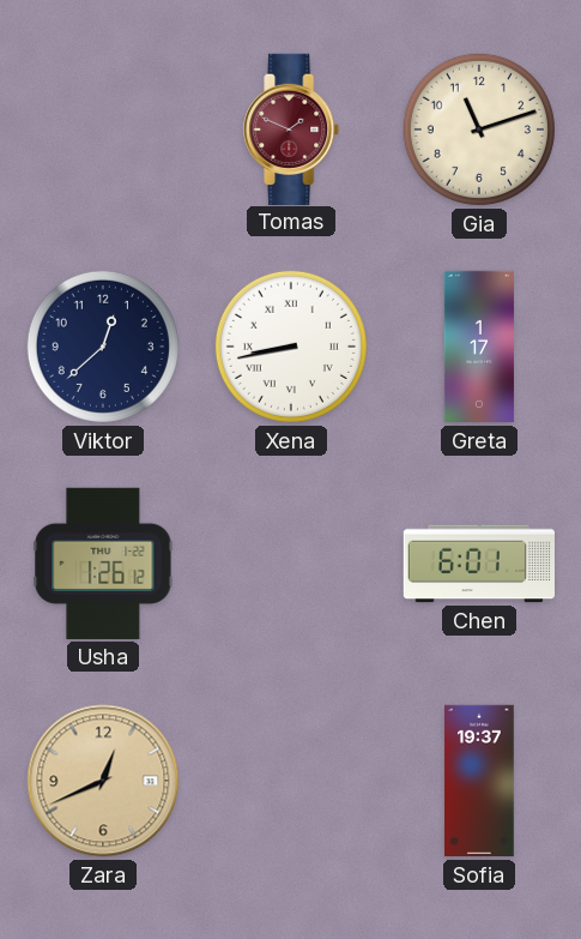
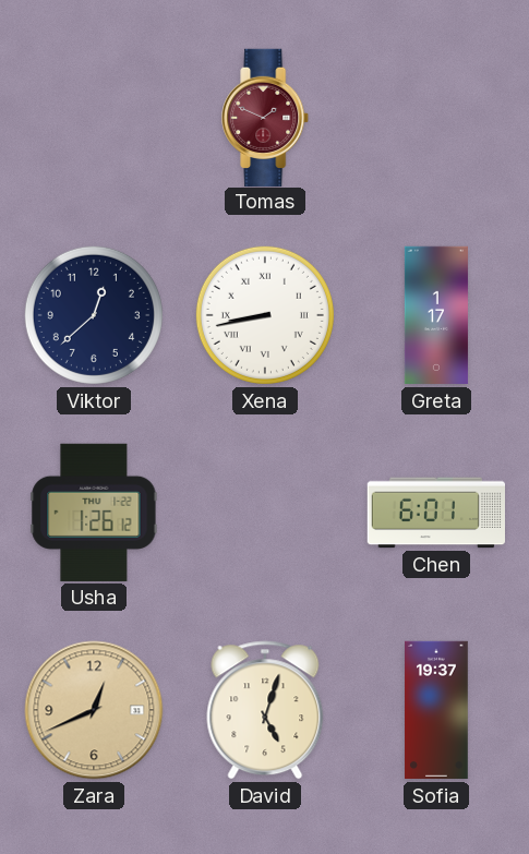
Gia: 11:12 -> none
David: none -> 5:03
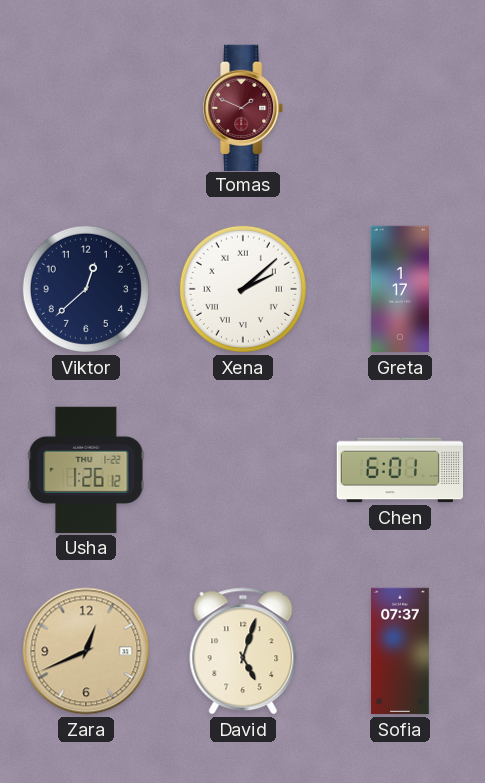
Xena: 8:43 -> 2:08
Sofia: 19:37 -> 07:37
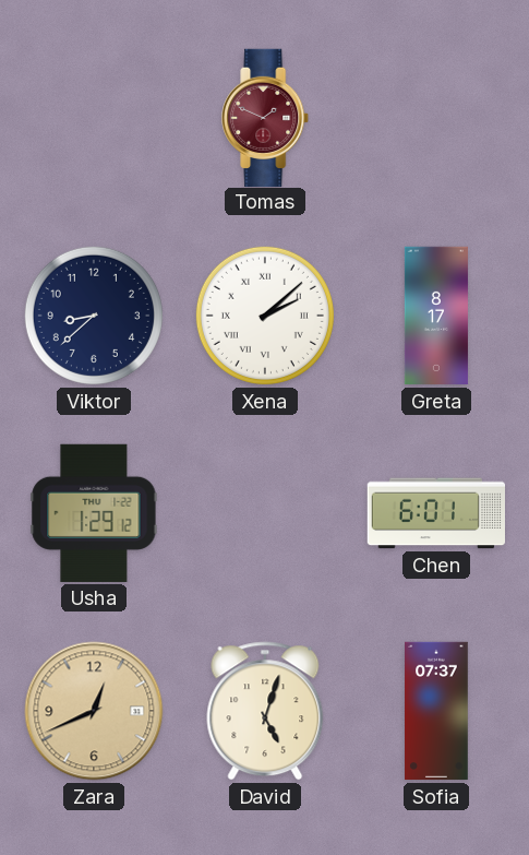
Viktor: 12:38 -> 8:38
Greta: 1:17 -> 8:17
Usha: 1:26 -> 1:29
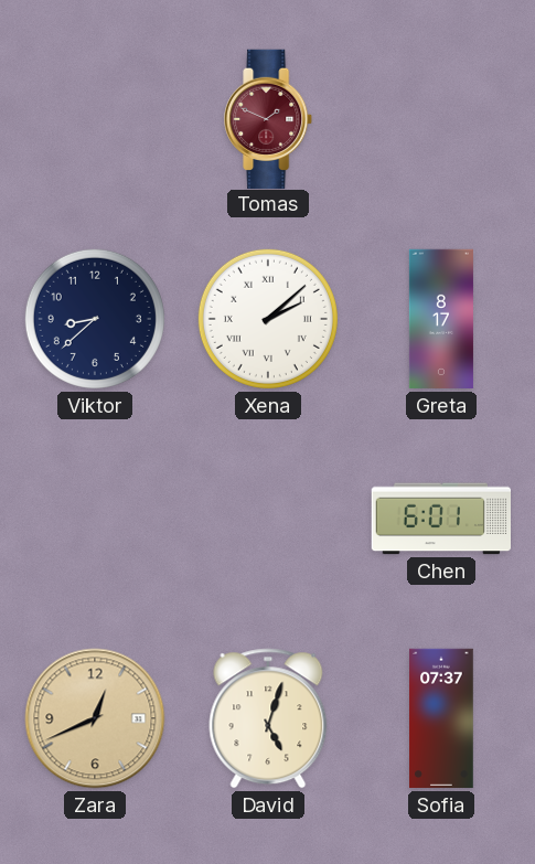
Usha: 1:29 -> none
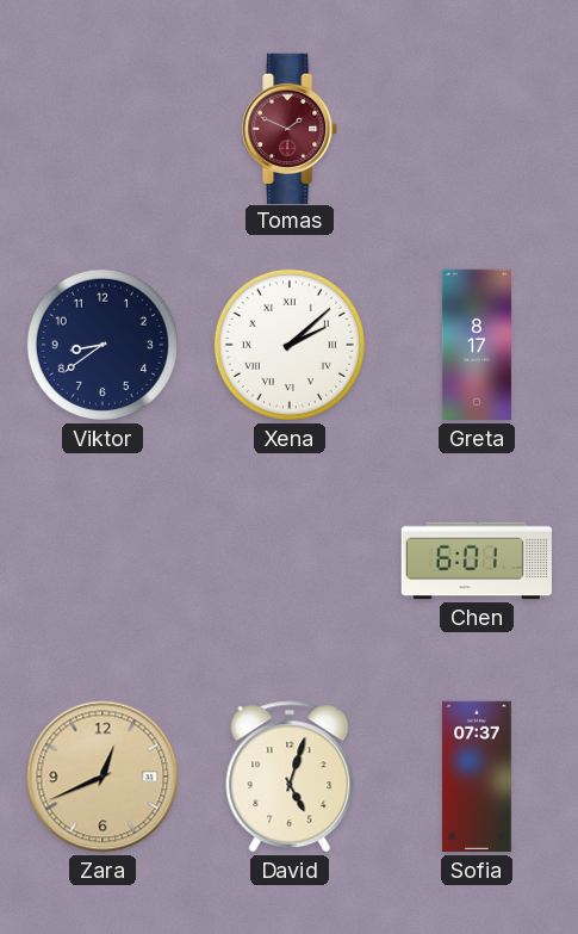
Viktor: 8:38 -> 8:39
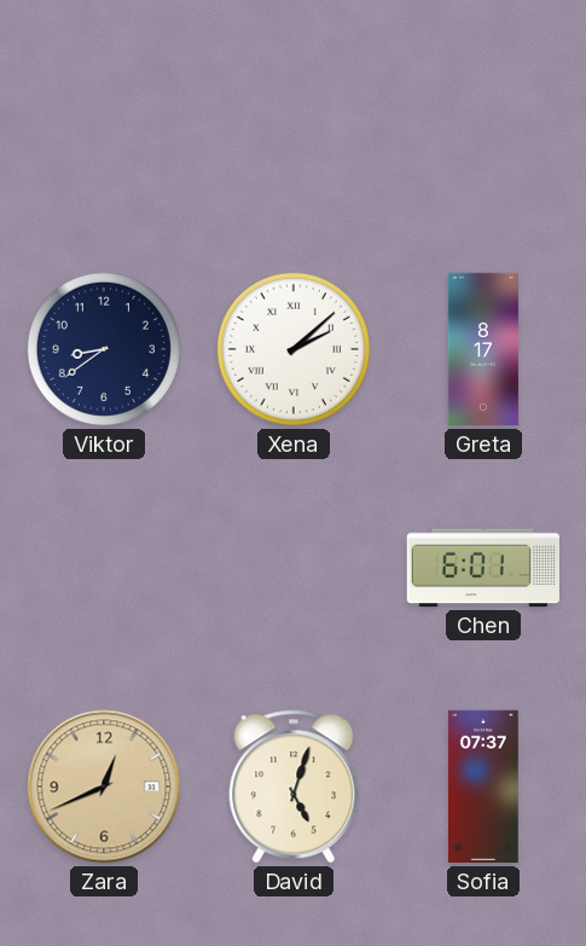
Tomas: 1:49 -> none
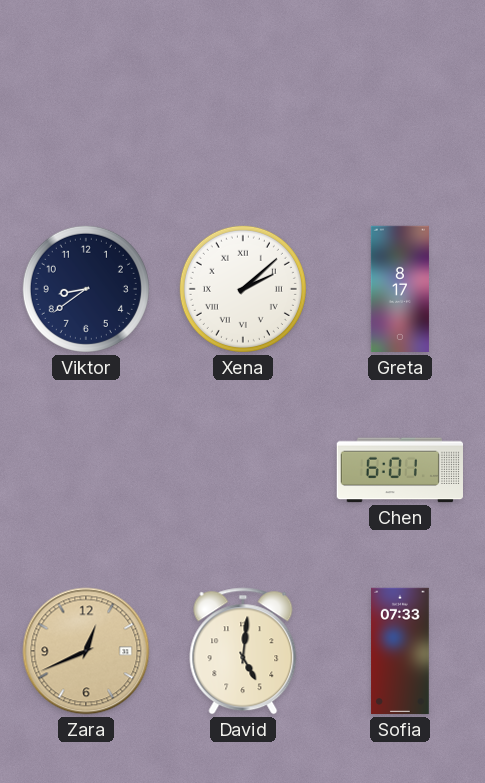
David: 5:03 -> 5:01
Sofia: 07:37 -> 07:33
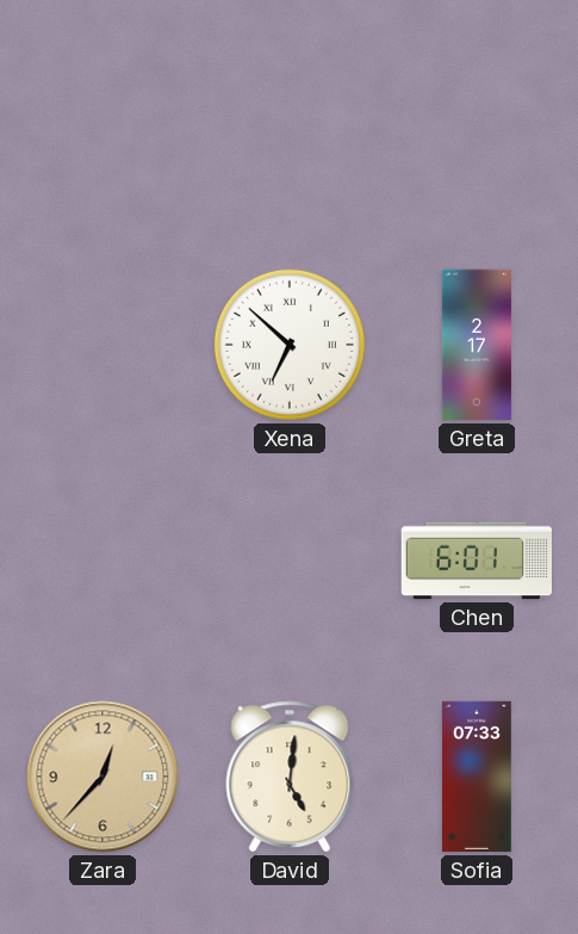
Viktor: 8:39 -> none
Xena: 2:08 -> 6:52
Greta: 8:17 -> 2:17
Zara: 12:41 -> 12:37
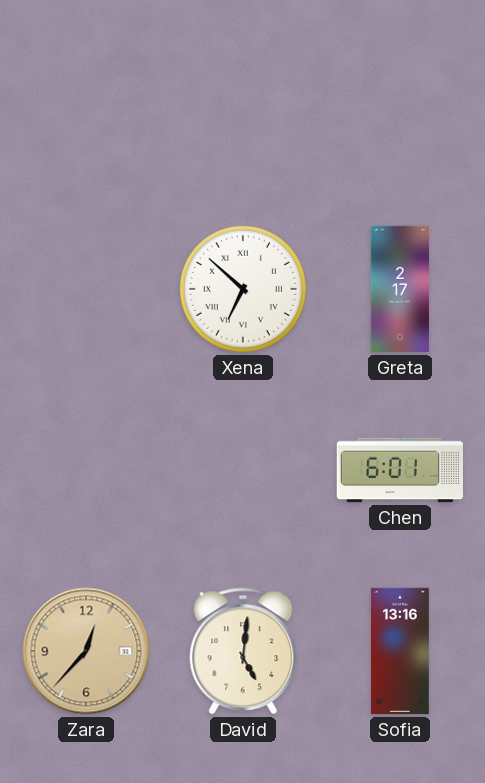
Sofia: 07:33 -> 13:16
